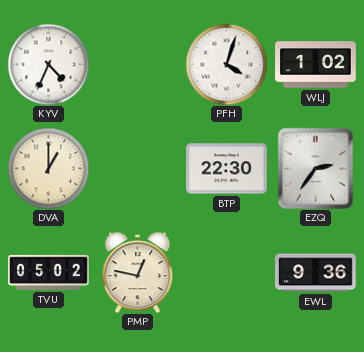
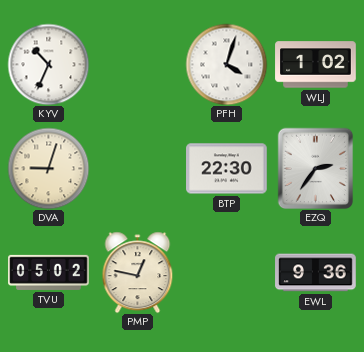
KYV: 4:34 -> 10:34
DVA: 1:00 -> 9:03
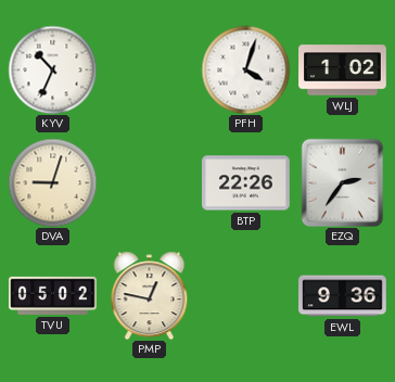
BTP: 22:30 -> 22:26
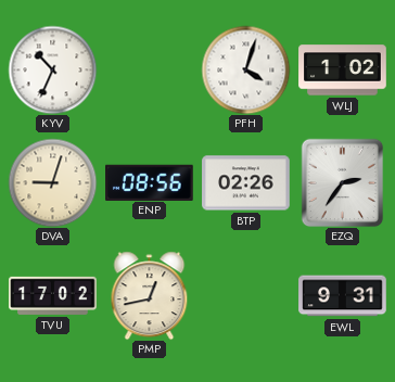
ENP: none -> 08:56
BTP: 22:26 -> 02:26
TVU: 05:02 -> 17:02
PMP: 12:47 -> 12:43
EWL: 9:36 -> 9:31
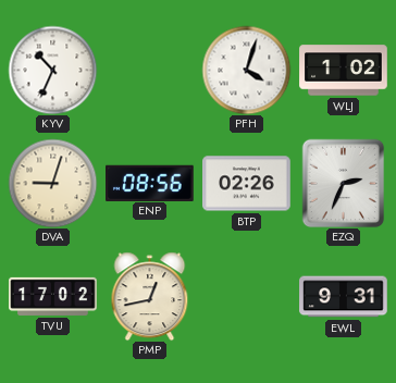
EZQ: 2:36 -> 2:34
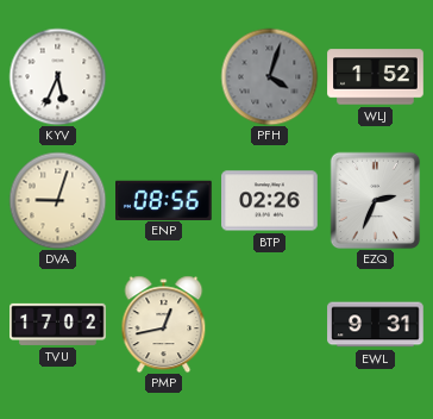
KYV: 10:34 -> 5:34
PFH dial: white -> grey
WLJ: 1:02 -> 1:52
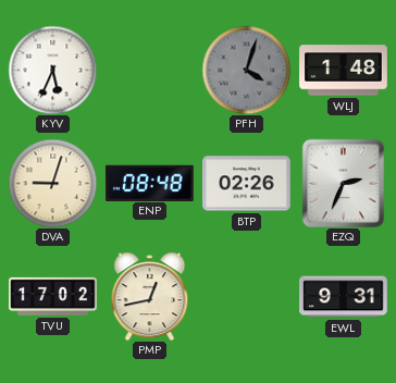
WLJ: 1:52 -> 1:48
ENP: 08:56 -> 08:48
